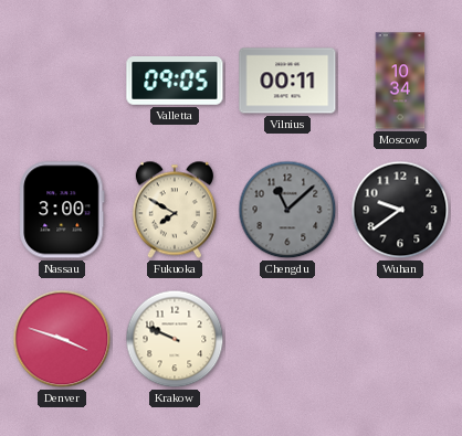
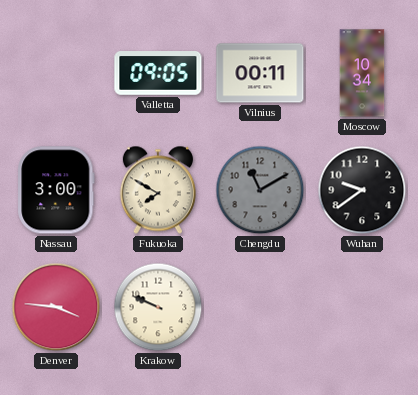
Chengdu: 11:08 -> 11:10
Denver: 3:48 -> 3:46
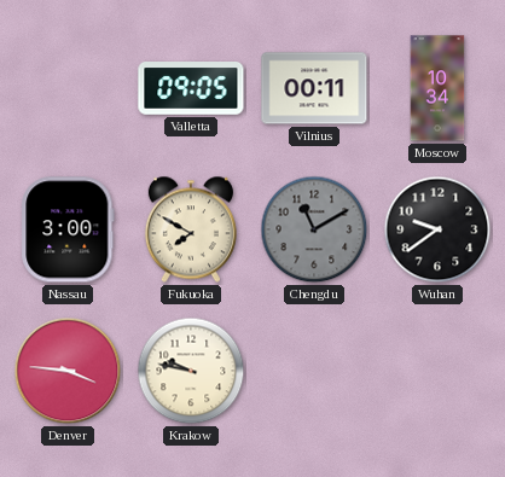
Krakow: 9:49 -> 9:47
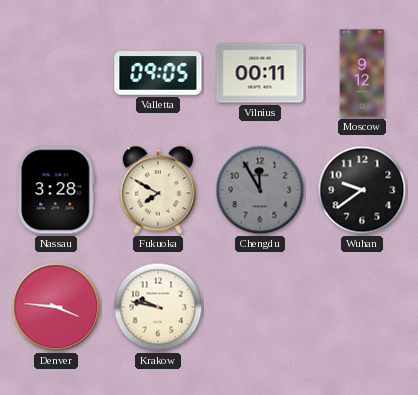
Moscow: 10:34 -> 9:12
Nassau: 3:00 -> 3:28
Chengdu: 11:10 -> 11:55
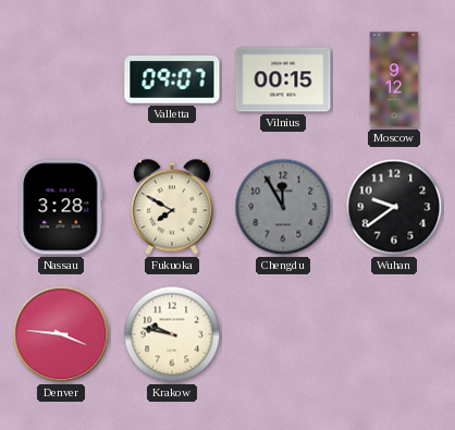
Valletta: 09:05 -> 09:07
Vilnius: 00:11 -> 00:15
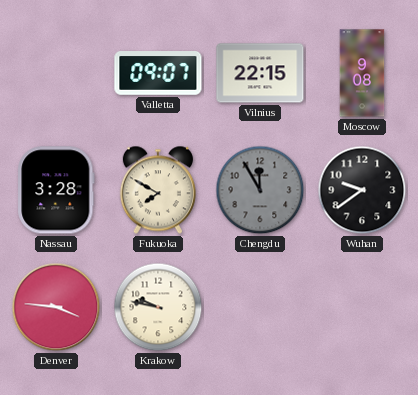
Vilnius: 00:15 -> 22:15
Moscow: 9:12 -> 9:08
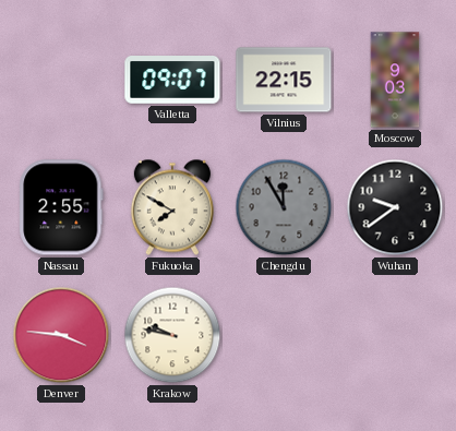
Moscow: 9:08 -> 9:03
Nassau: 3:28 -> 2:55
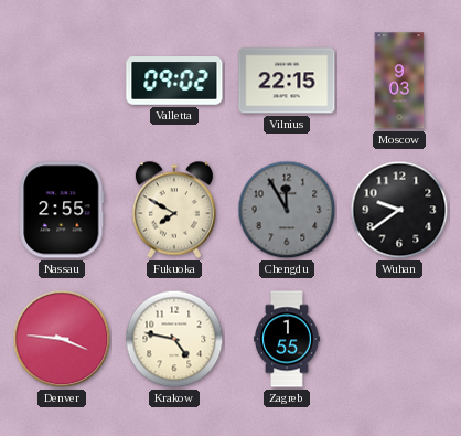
Valletta: 09:07 -> 09:02
Krakow: 9:47 -> 4:47
Zagreb: none -> 1:55
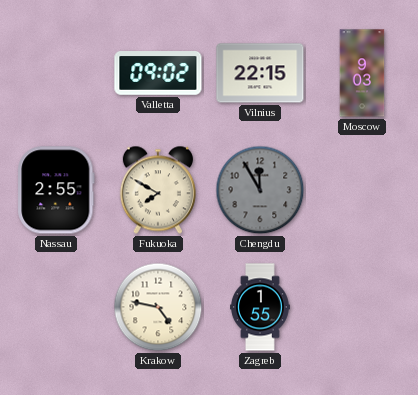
Wuhan: 9:39 -> none
Denver: 3:46 -> none
